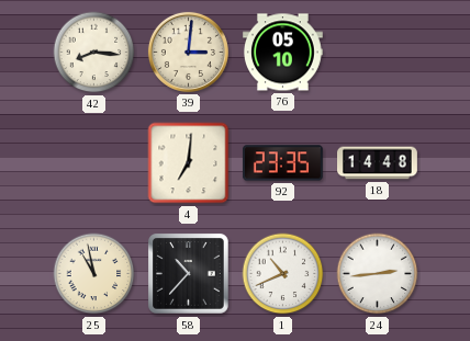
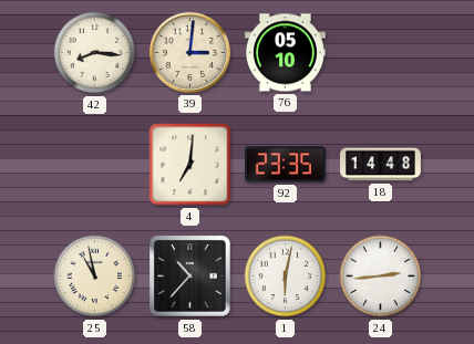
1: 10:41 -> 6:02
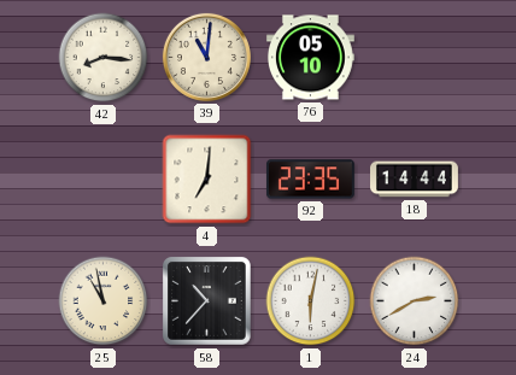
39: 3:01 -> 11:01
18: 14:48 -> 14:44
24: 2:44 -> 2:40
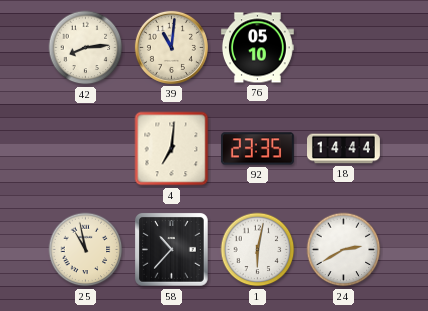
42: 8:16 -> 8:14
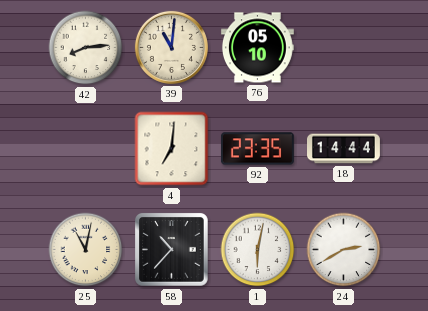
25: 10:58 -> 11:02
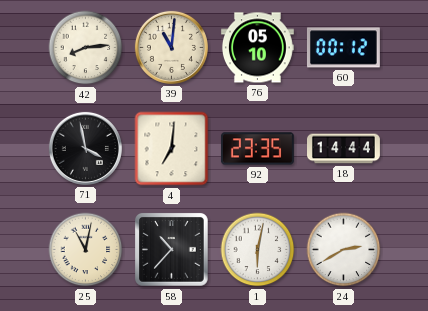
60: none -> 00:12
71: none -> 3:58
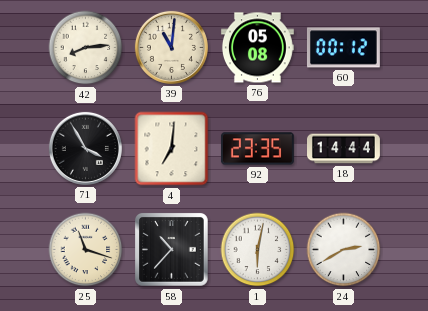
76: 05:10 -> 05:08
71: 3:58 -> 3:55
25: 11:02 -> 11:18
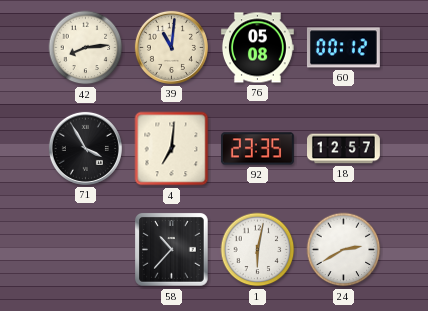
18: 14:44 -> 12:57
25: 11:18 -> none
